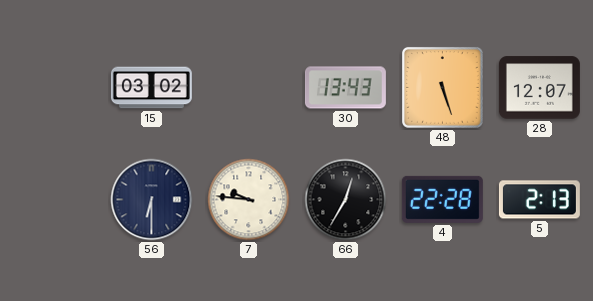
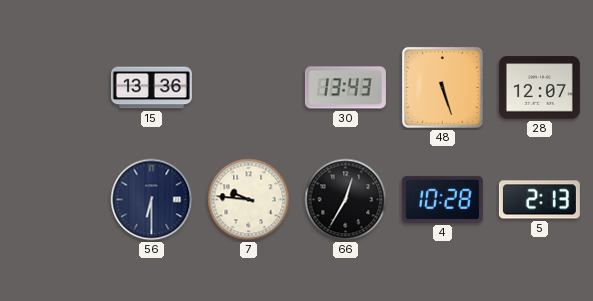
15: 03:02 -> 13:36
4: 22:28 -> 10:28
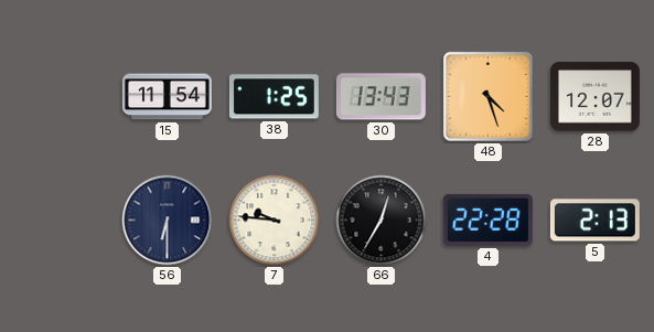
15: 13:36 -> 11:54
38: none -> 1:25
48: 5:27 -> 4:27
4: 10:28 -> 22:28
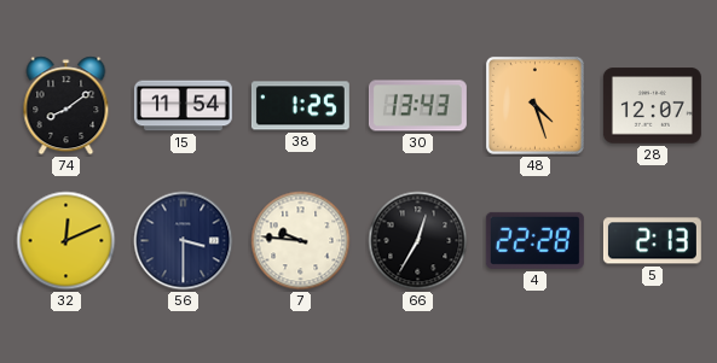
74: none -> 8:09
32: none -> 12:11
56: 6:30 -> 3:30
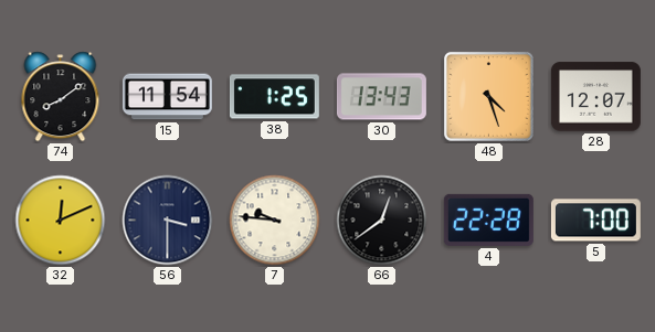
66: 12:35 -> 12:39
5: 2:13 -> 7:00
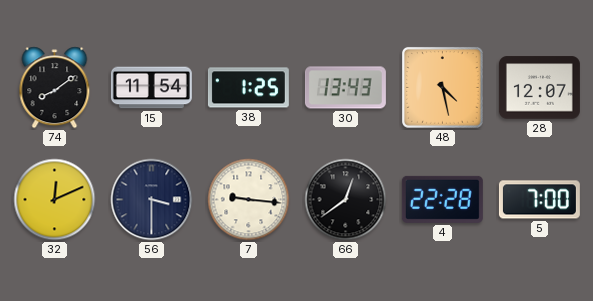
48: 4:27 -> 4:28
7: 9:46 -> 9:16
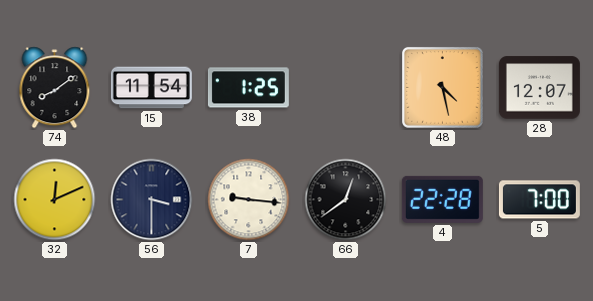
30: 13:43 -> none
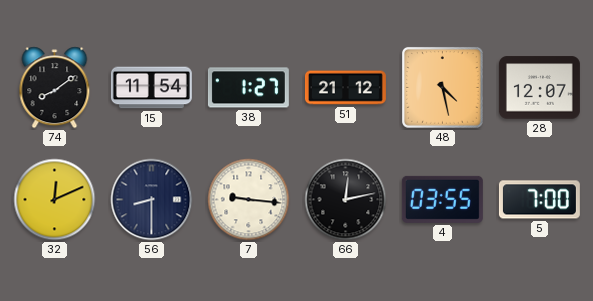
38: 1:25 -> 1:27
51: none -> 21:12
56: 3:30 -> 8:30
66: 12:39 -> 12:13
4: 22:28 -> 03:55
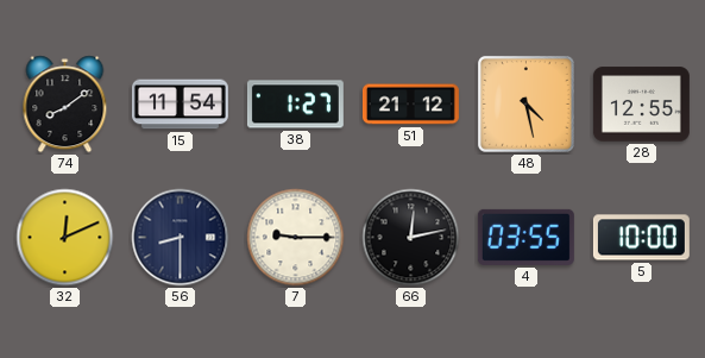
28: 12:07 -> 12:55
7: 9:16 -> 9:15
5: 7:00 -> 10:00
